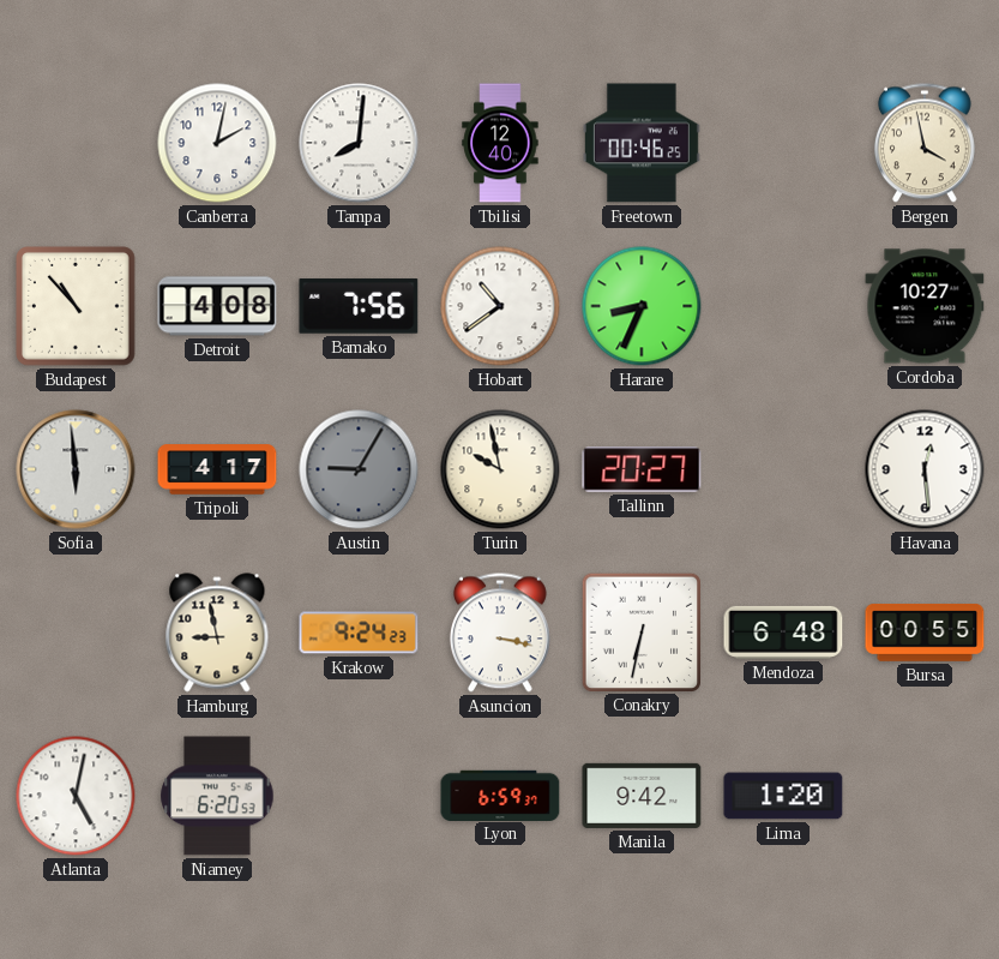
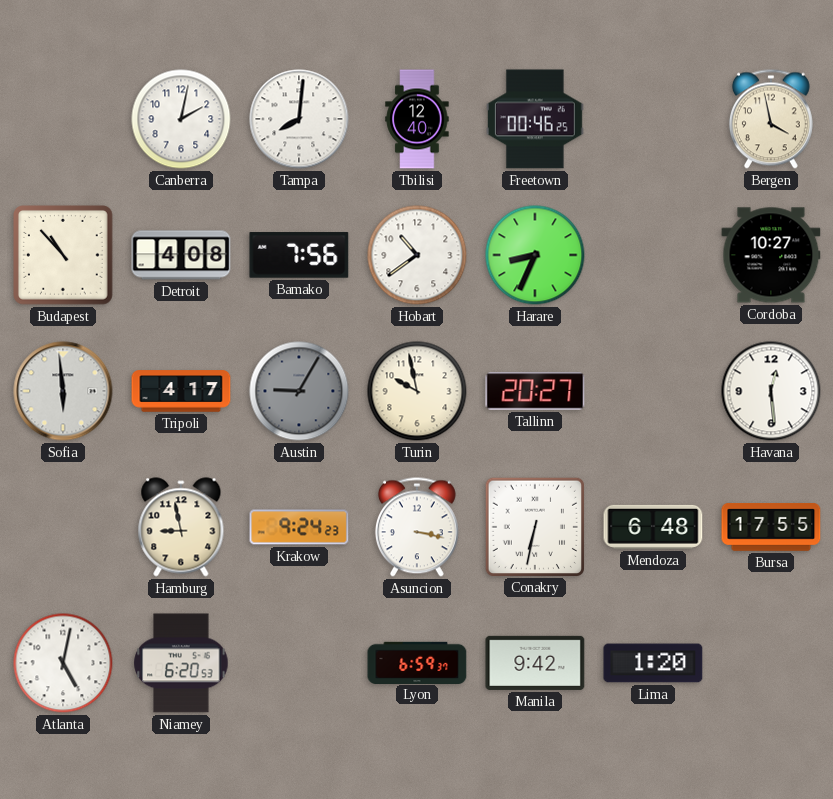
Bursa: 00:55 -> 17:55
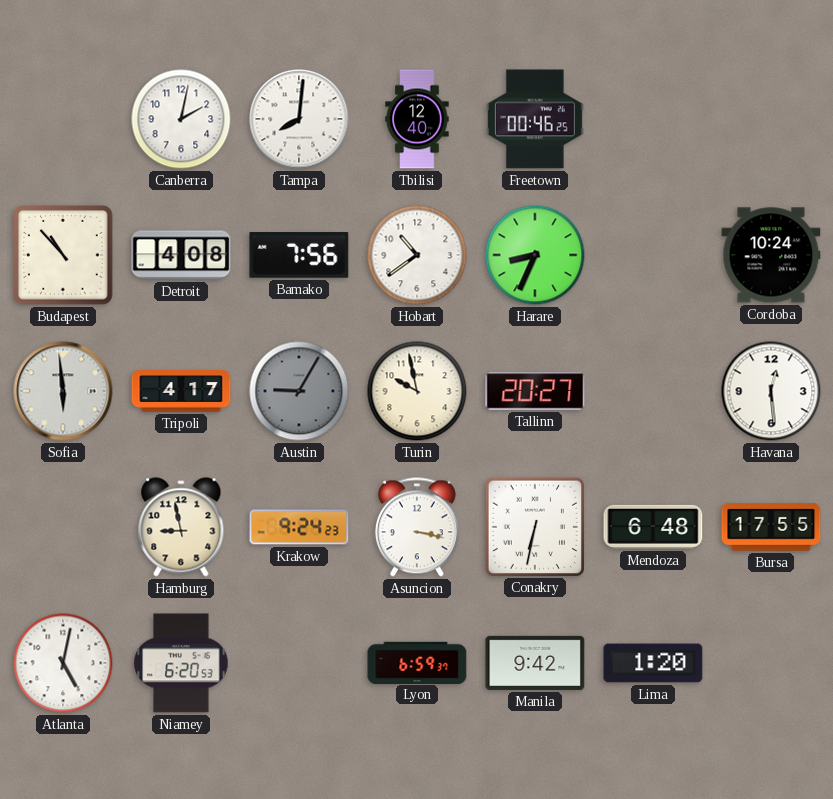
Bergen: 3:58 -> none
Cordoba: 10:27 -> 10:24
